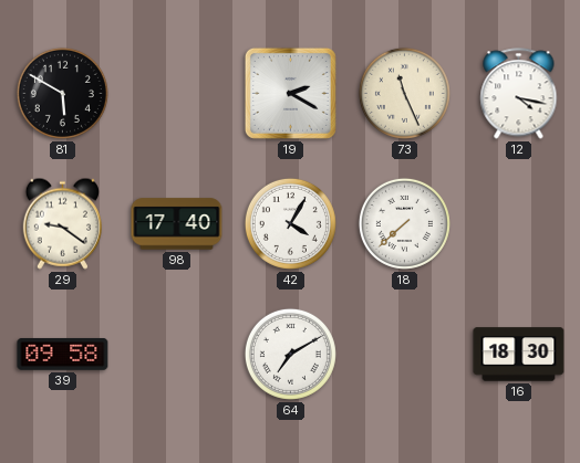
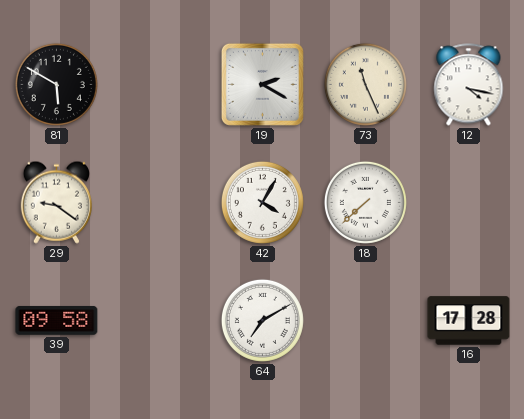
98: 17:40 -> none
16: 18:30 -> 17:28
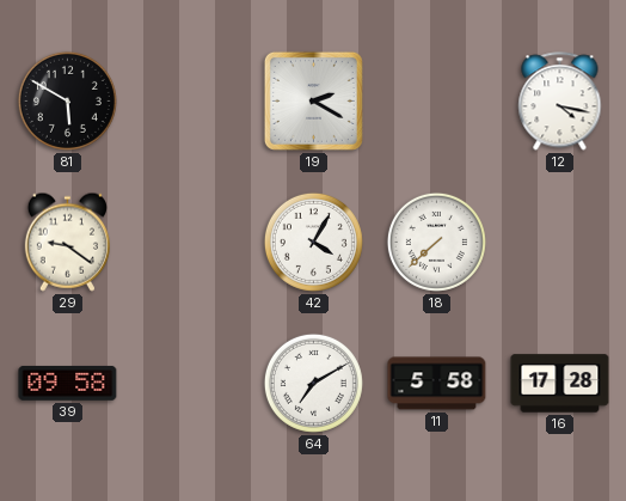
73: 11:26 -> none
11: none -> 5:58
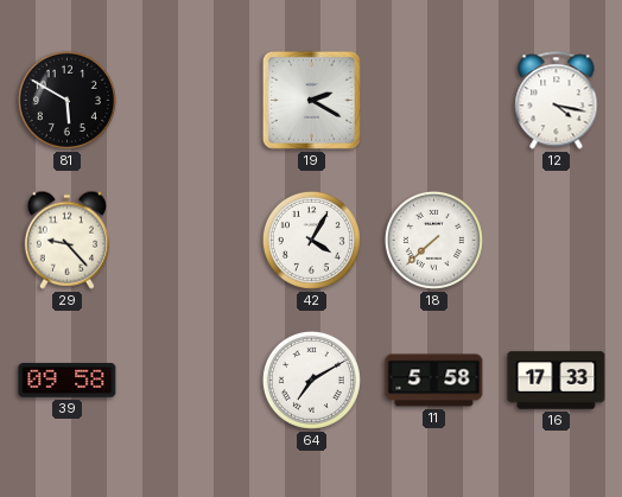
29: 9:21 -> 9:23
16: 17:28 -> 17:33
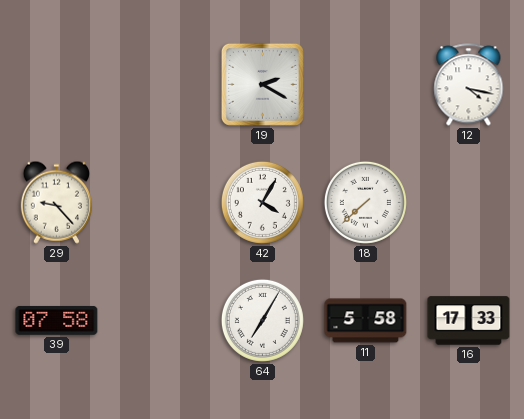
81: 5:50 -> none
39: 09:58 -> 07:58
64: 7:10 -> 7:05
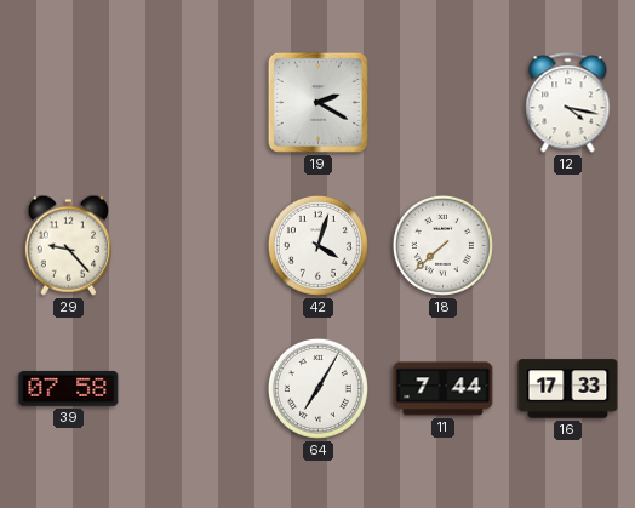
42: 4:05 -> 4:03
11: 5:58 -> 7:44
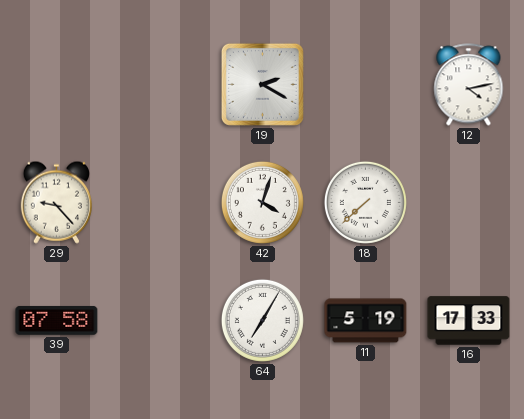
12: 4:17 -> 4:13
11: 7:44 -> 5:19
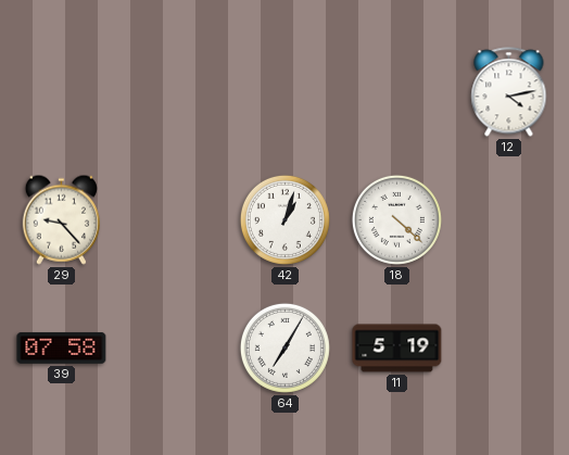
19: 2:20 -> none
42: 4:03 -> 1:03
18: 7:38 -> 4:22
16: 17:33 -> none
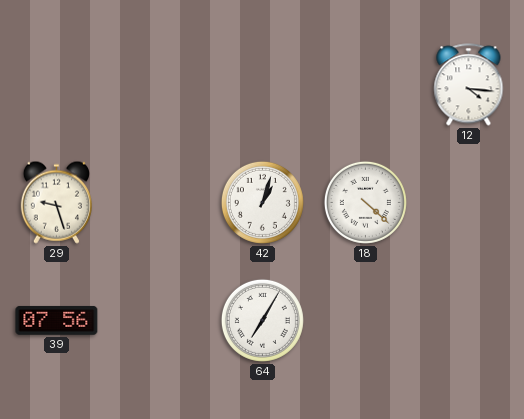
12: 4:13 -> 4:16
29: 9:23 -> 9:27
39: 07:58 -> 07:56
11: 5:19 -> none
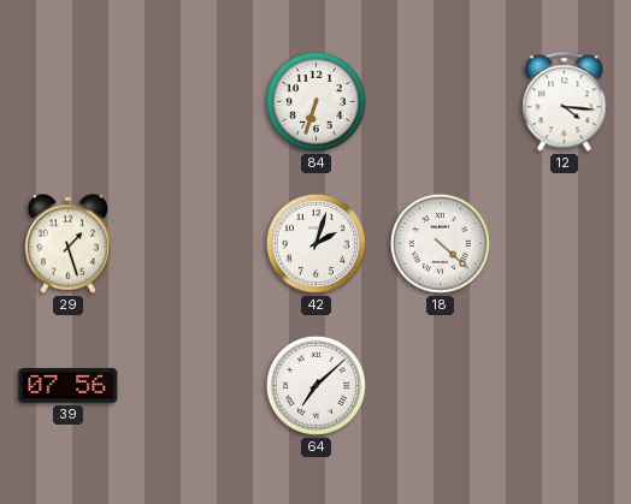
84: none -> 6:33
29: 9:27 -> 1:27
42: 1:03 -> 2:03
64: 7:05 -> 7:08
